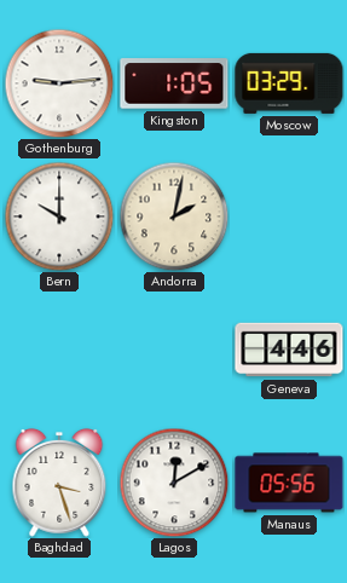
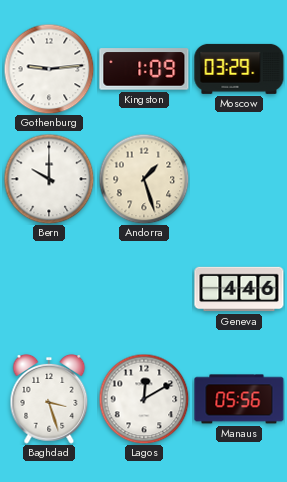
Kingston: 1:05 -> 1:09
Andorra: 2:02 -> 1:27
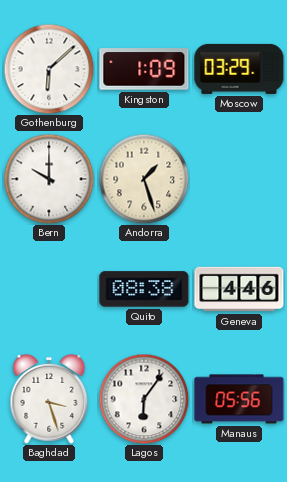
Gothenburg: 9:14 -> 6:08
Quito: none -> 08:38
Lagos: 12:10 -> 6:06
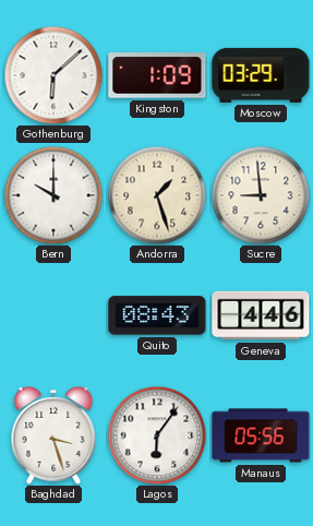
Sucre: none -> 8:59
Quito: 08:38 -> 08:43
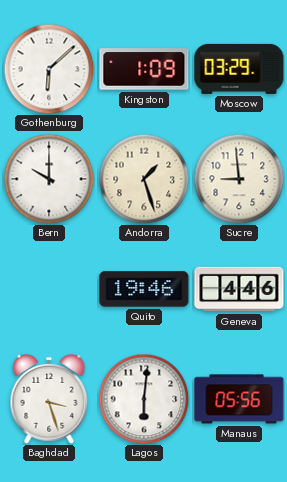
Quito: 08:43 -> 19:46
Lagos: 6:06 -> 6:01
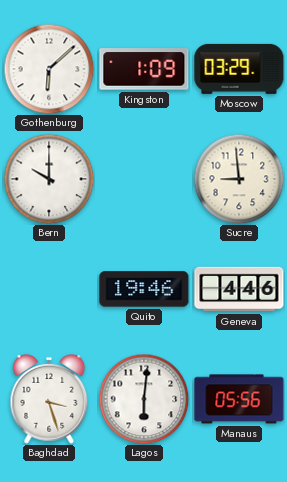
Andorra: 1:27 -> none
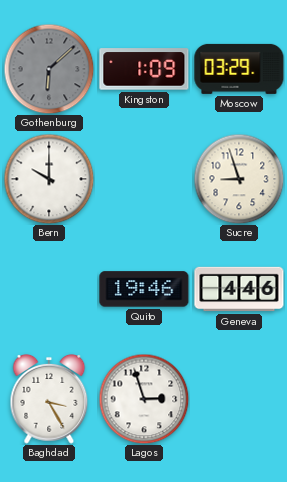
Gothenburg dial: white -> grey
Sucre: 8:59 -> 8:57
Baghdad: 3:27 -> 3:25
Lagos: 6:01 -> 2:57
Manaus: 05:56 -> none
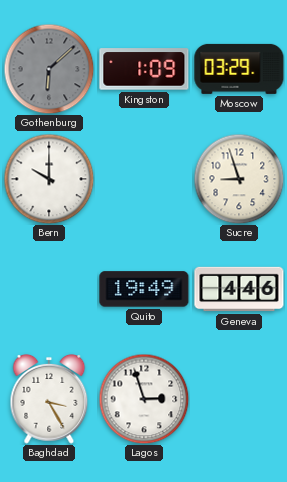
Quito: 19:46 -> 19:49
